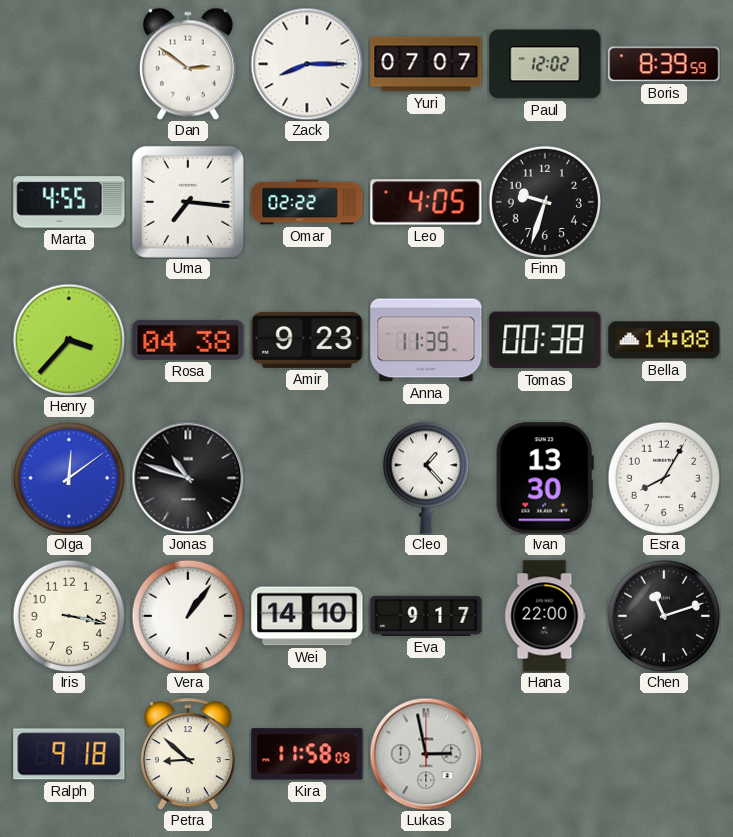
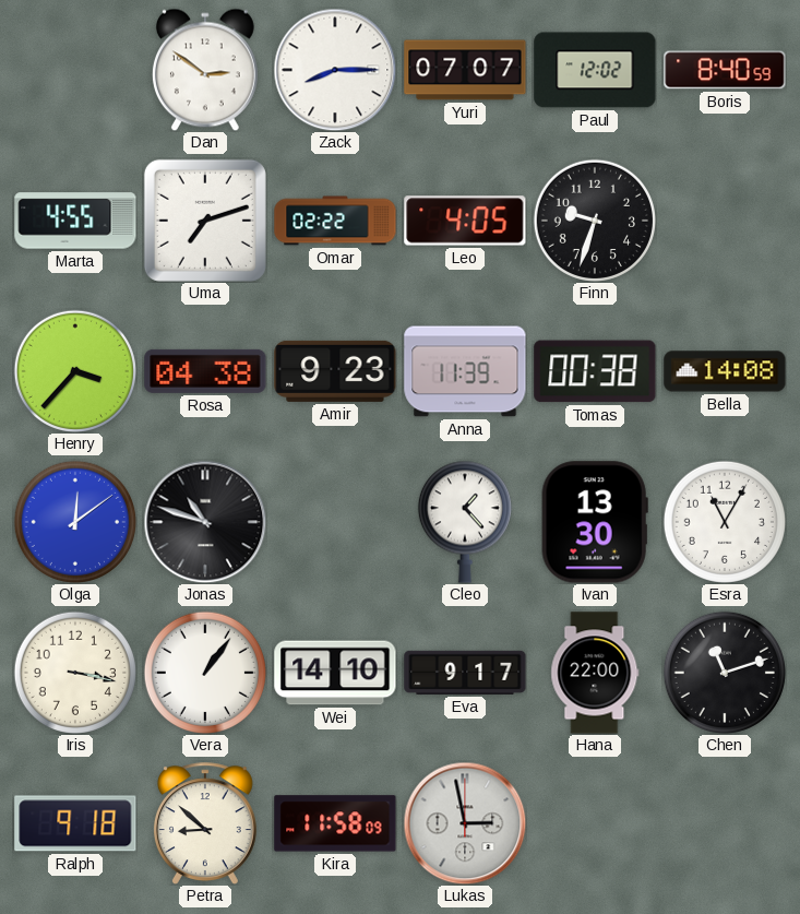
Boris: 8:39 -> 8:40
Uma: 7:16 -> 7:12
Esra: 8:05 -> 11:05
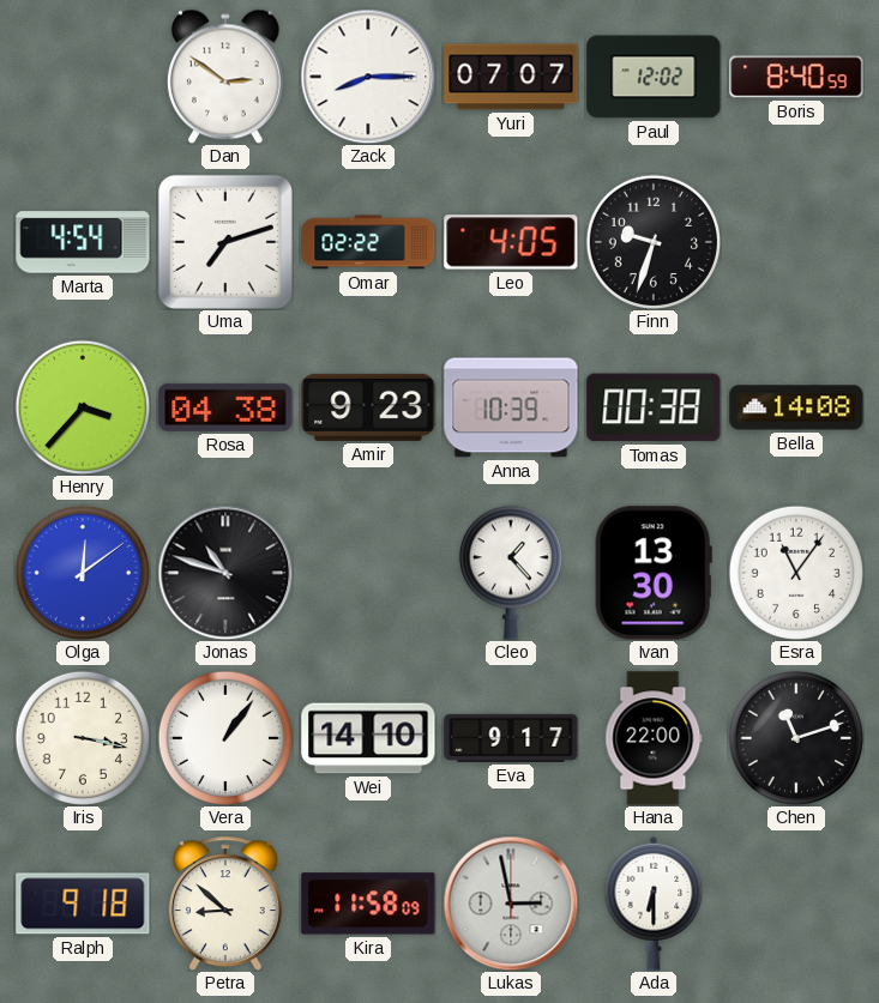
Marta: 4:55 -> 4:54
Anna: 11:39 -> 10:39
Esra: 11:05 -> 11:06
Ada: none -> 6:30
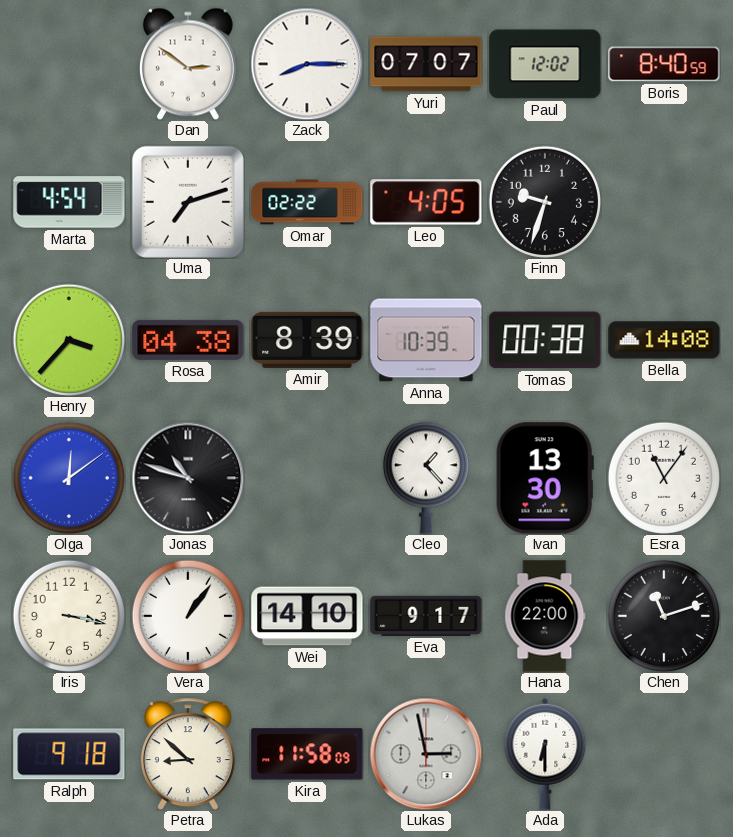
Amir: 9:23 -> 8:39
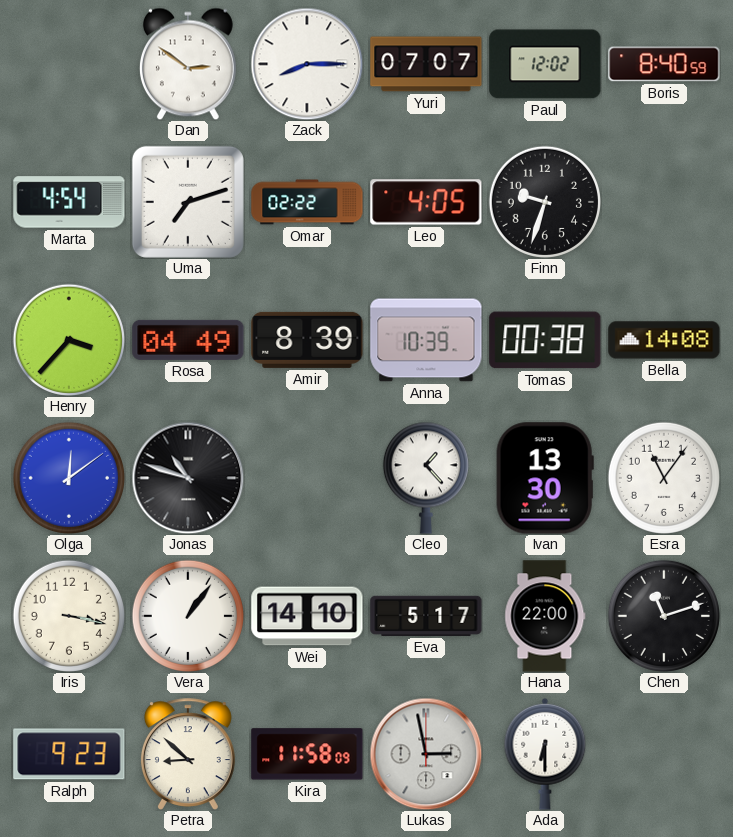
Rosa: 04:38 -> 04:49
Eva: 9:17 -> 5:17
Ralph: 9:18 -> 9:23
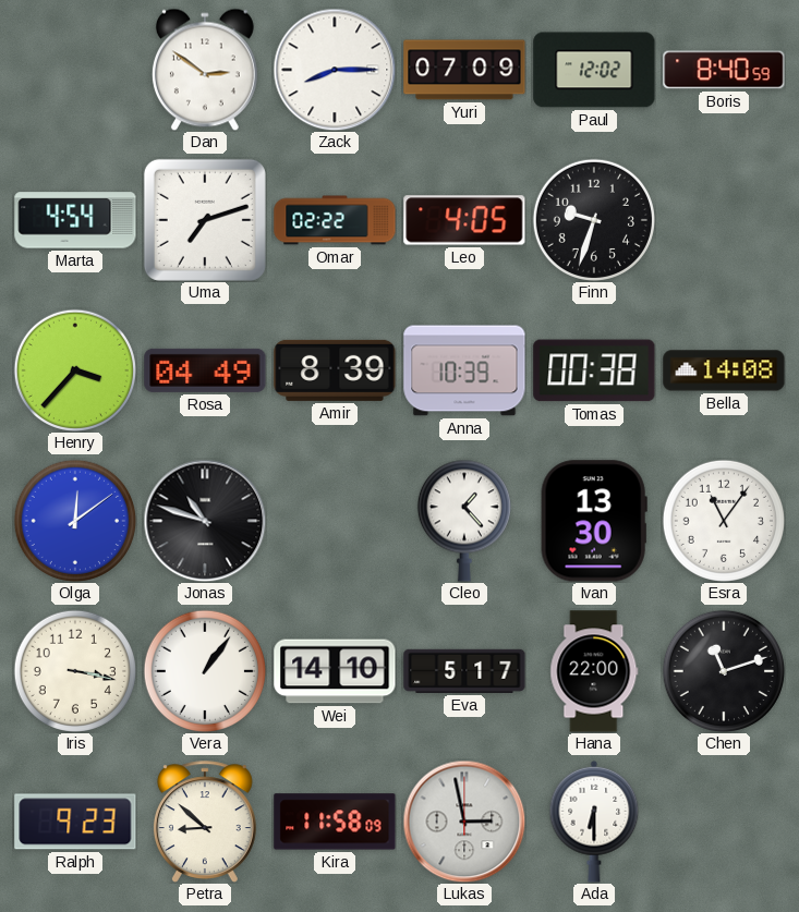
Yuri: 07:07 -> 07:09
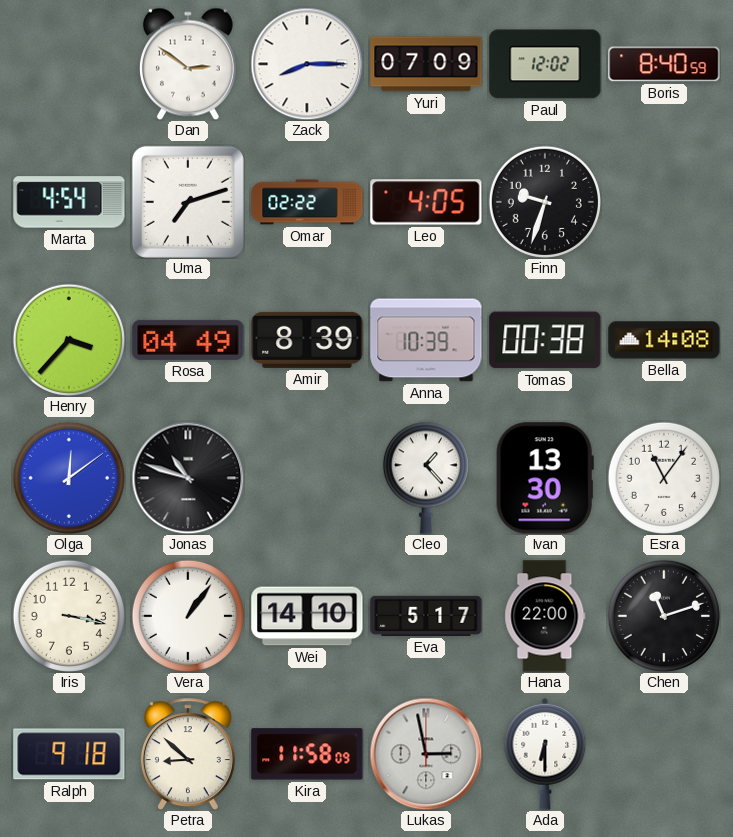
Ralph: 9:23 -> 9:18
